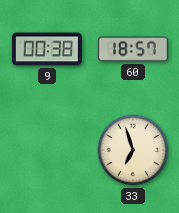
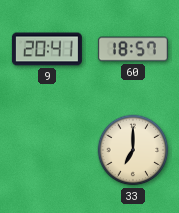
9: 00:38 -> 20:41
33: 6:57 -> 7:00
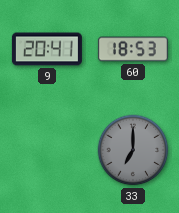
60: 18:57 -> 18:53
33 dial: cream -> grey
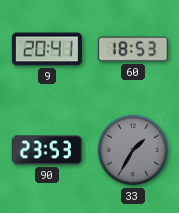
90: none -> 23:53
33: 7:00 -> 1:35
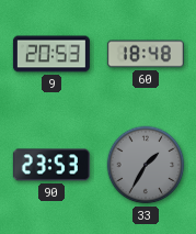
9: 20:41 -> 20:53
60: 18:53 -> 18:48
